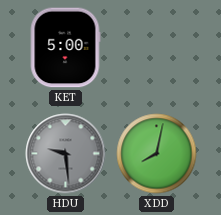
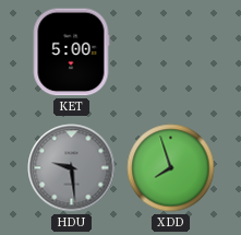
XDD: 8:02 -> 7:57
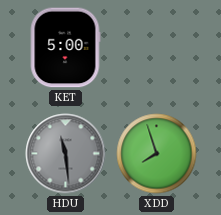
HDU: 9:29 -> 11:29
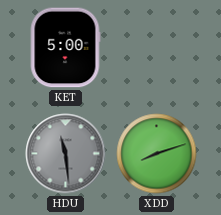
XDD: 7:57 -> 8:12
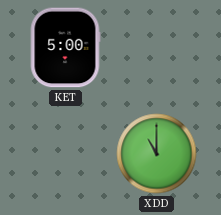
HDU: 11:29 -> none
XDD: 8:12 -> 11:00
